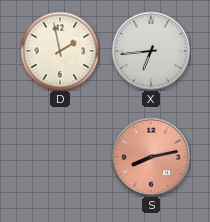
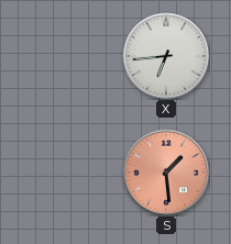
D: 1:58 -> none
S: 8:13 -> 1:29
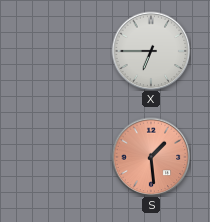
X: 6:44 -> 6:45
